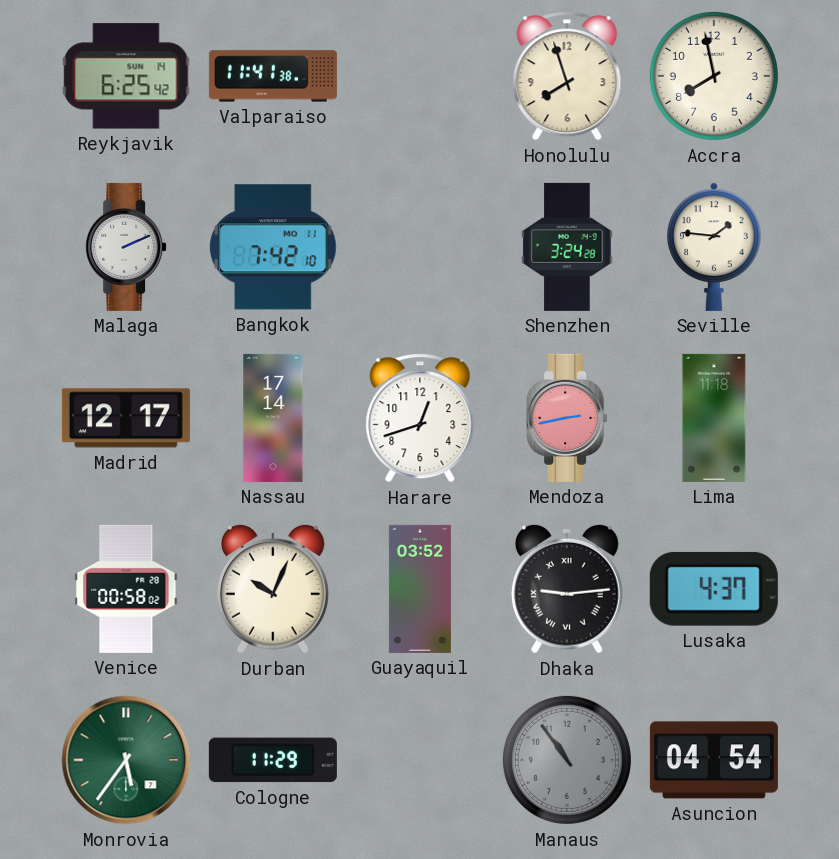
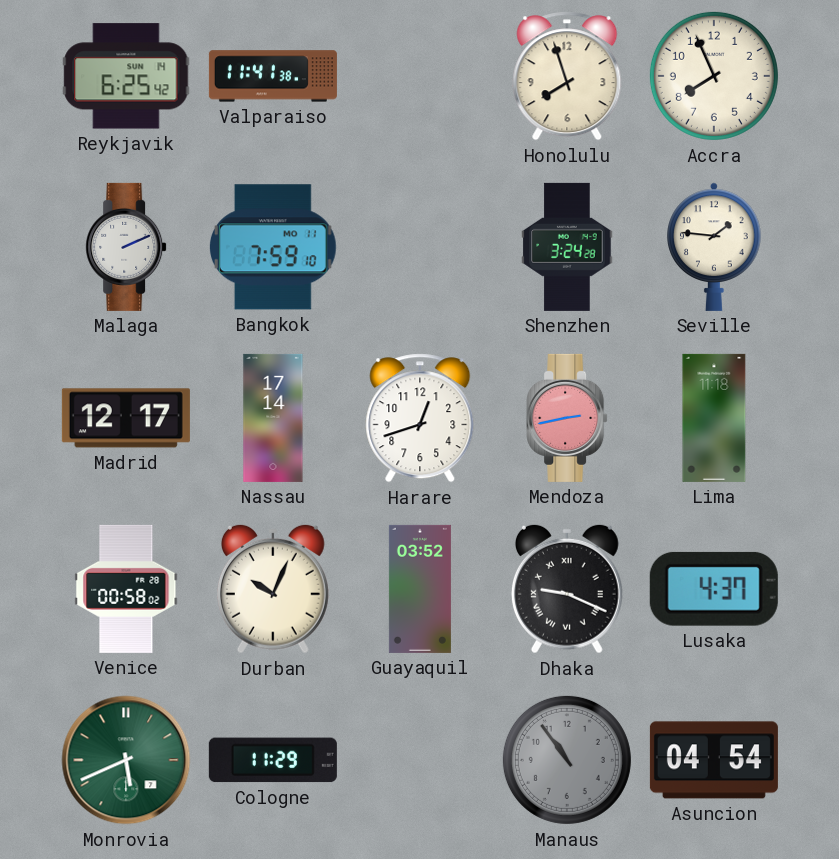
Accra: 7:58 -> 7:56
Bangkok: 7:42 -> 7:59
Dhaka: 9:14 -> 9:19
Monrovia: 5:36 -> 5:41
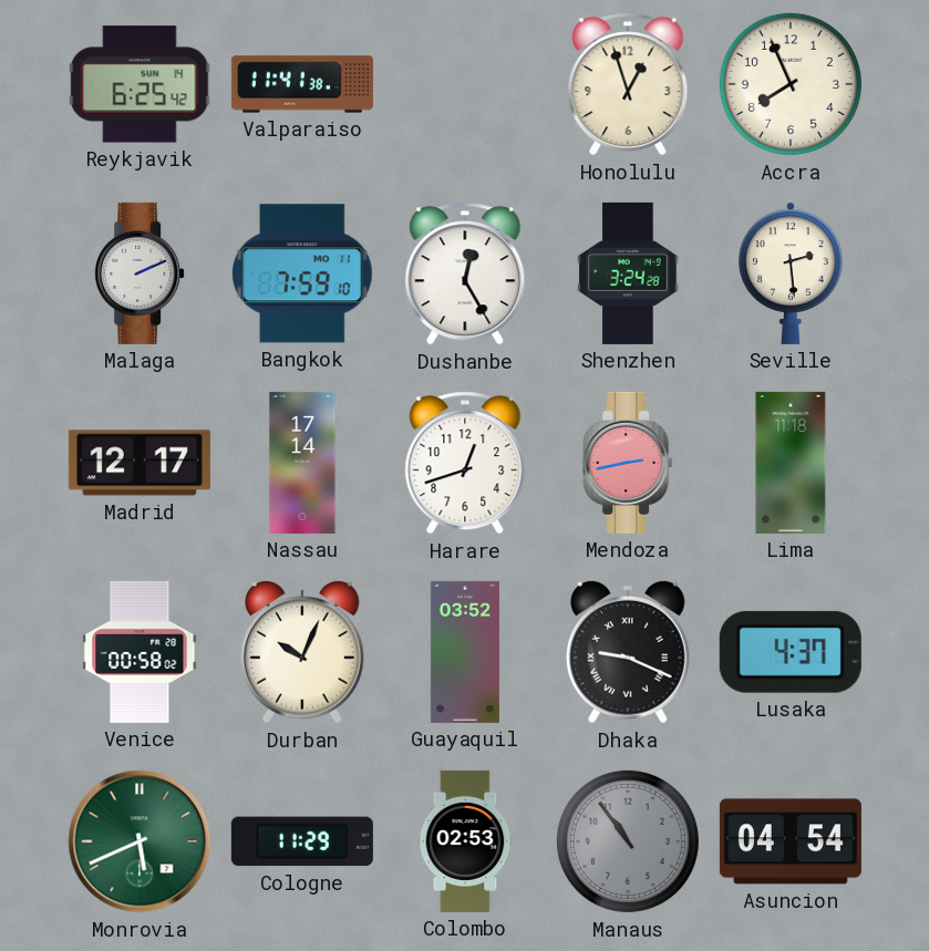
Honolulu: 7:57 -> 12:57
Dushanbe: none -> 12:25
Seville: 1:46 -> 2:29
Colombo: none -> 02:53
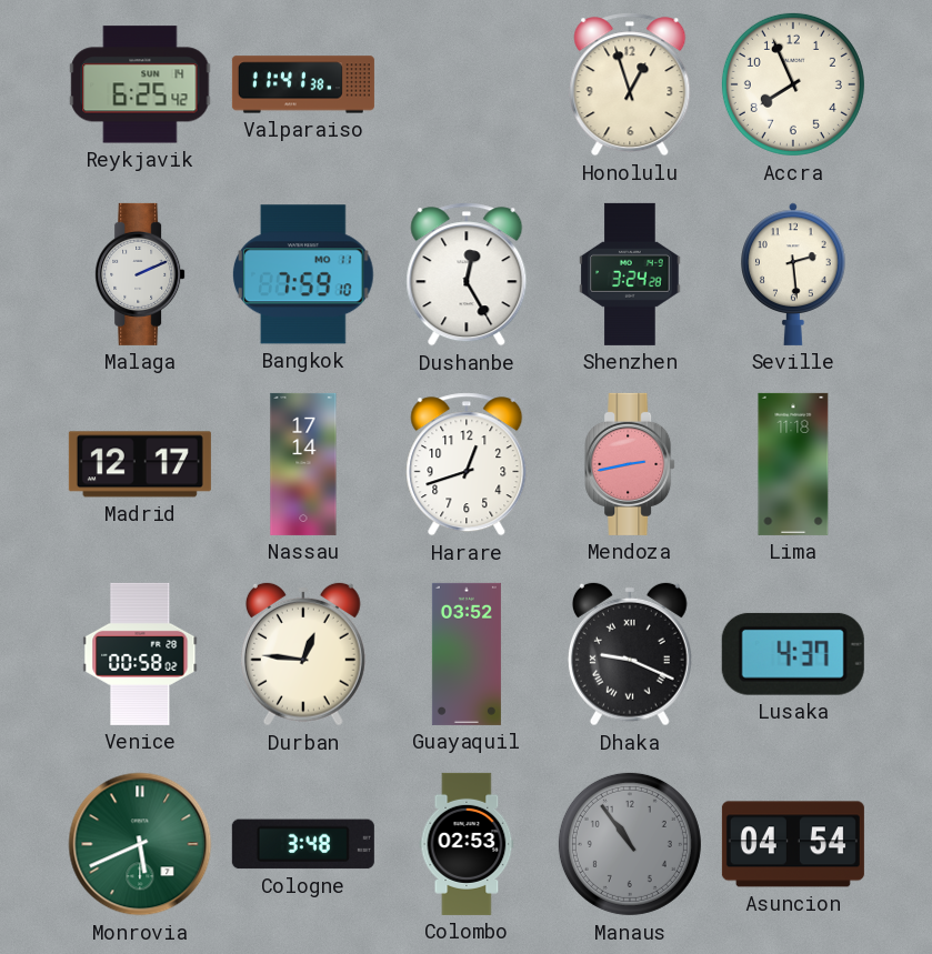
Durban: 10:04 -> 12:46
Cologne: 11:29 -> 3:48
